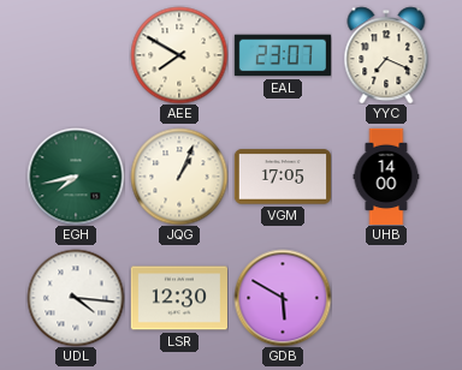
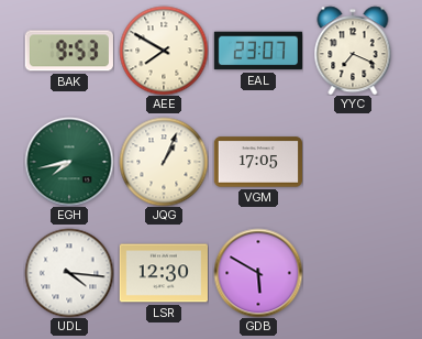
BAK: none -> 9:53
UHB: 14:00 -> none
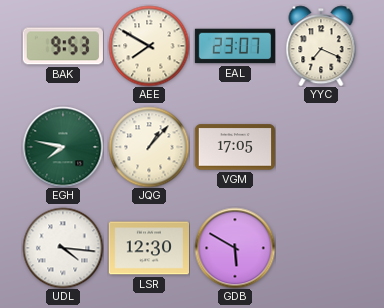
EGH: 7:43 -> 7:47
JQG: 1:04 -> 1:07
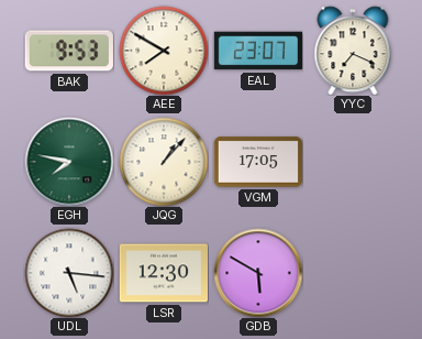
UDL: 4:16 -> 5:16
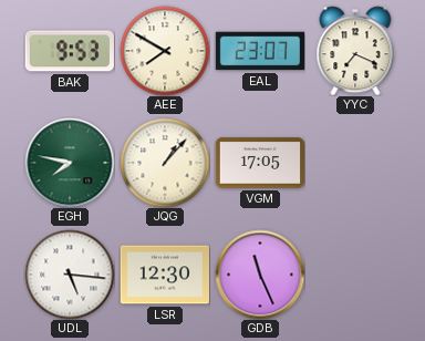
GDB: 5:50 -> 11:26
